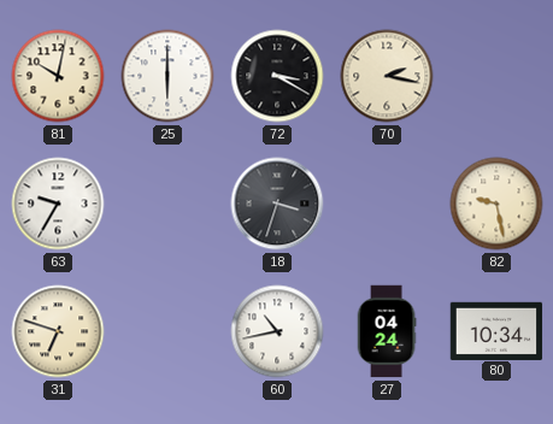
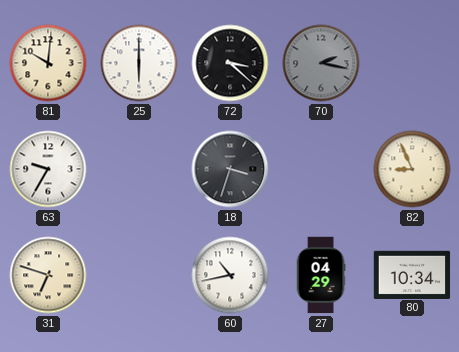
81: 10:02 -> 10:01
72: 3:20 -> 3:22
70 dial: cream -> grey
82: 9:28 -> 8:56
27: 04:24 -> 04:29
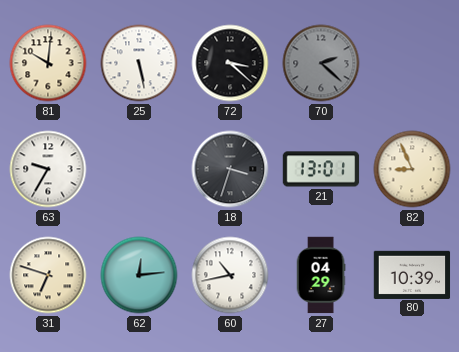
25: 6:00 -> 5:28
70: 2:17 -> 2:22
21: none -> 13:01
62: none -> 12:14
80: 10:34 -> 10:39
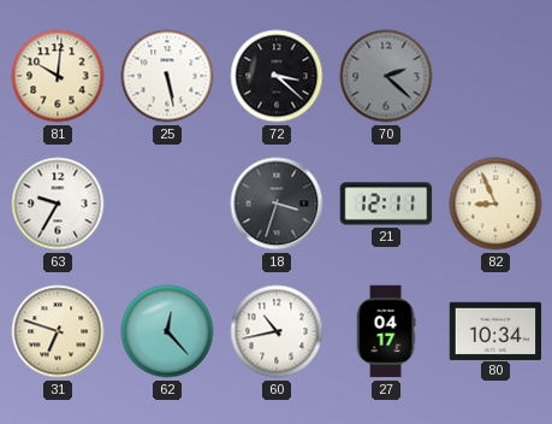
21: 13:01 -> 12:11
62: 12:14 -> 12:23
27: 04:29 -> 04:17
80: 10:39 -> 10:34
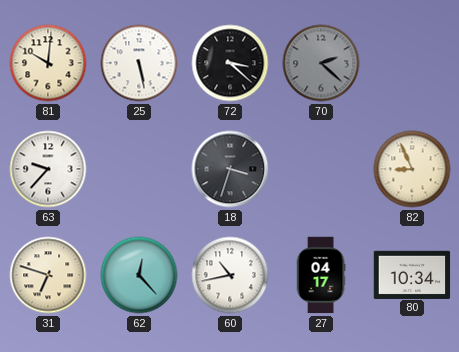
63: 9:35 -> 9:37
21: 12:11 -> none
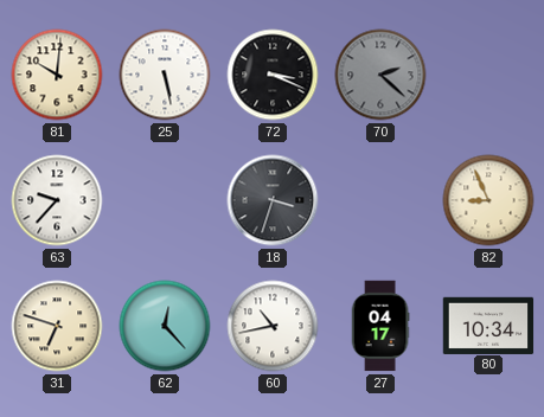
72: 3:22 -> 3:19
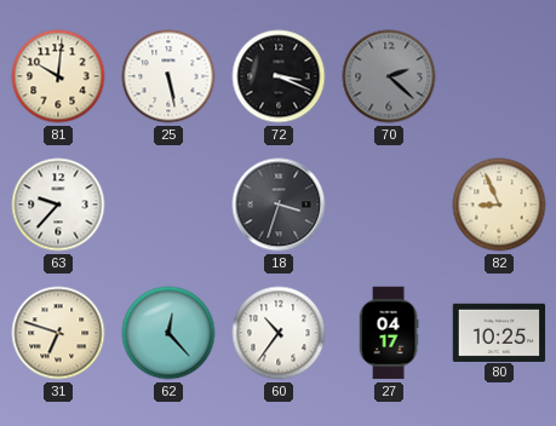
60: 10:43 -> 10:36
80: 10:34 -> 10:25
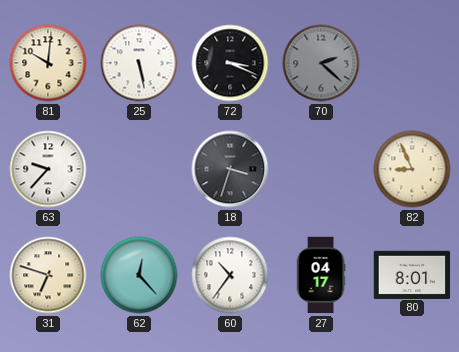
80: 10:25 -> 8:01
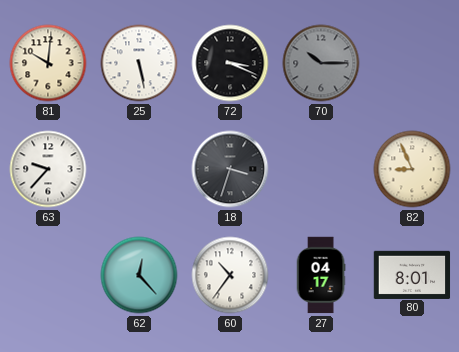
70: 2:22 -> 10:15
31: 6:48 -> none
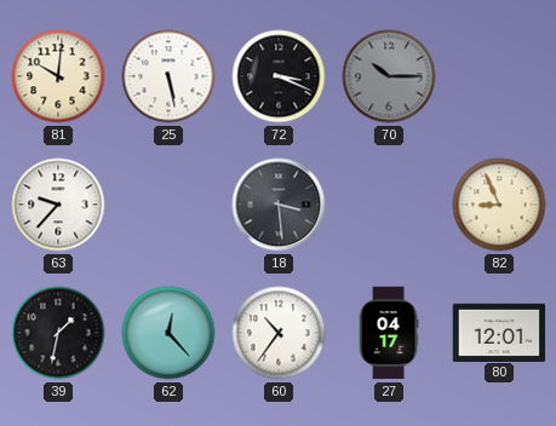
18: 3:33 -> 3:29
39: none -> 1:32
80: 8:01 -> 12:01
